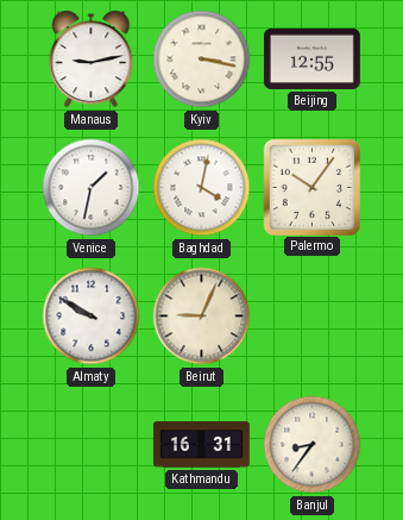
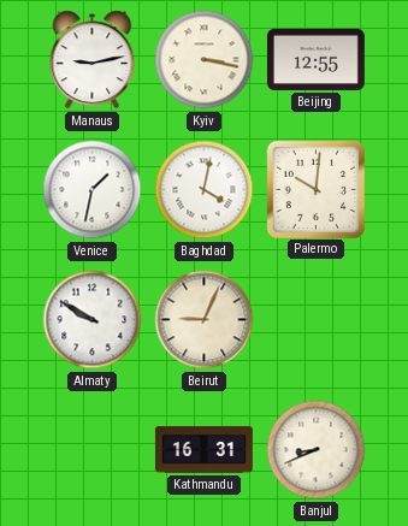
Palermo: 10:06 -> 10:01
Banjul: 8:36 -> 8:41
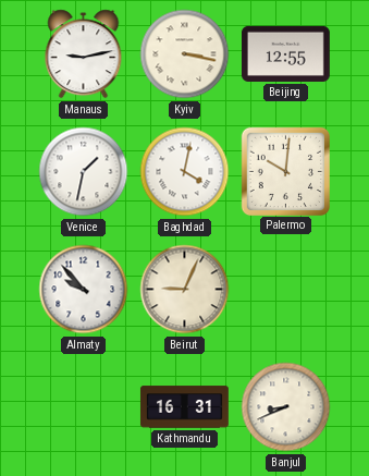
Almaty: 9:50 -> 9:53
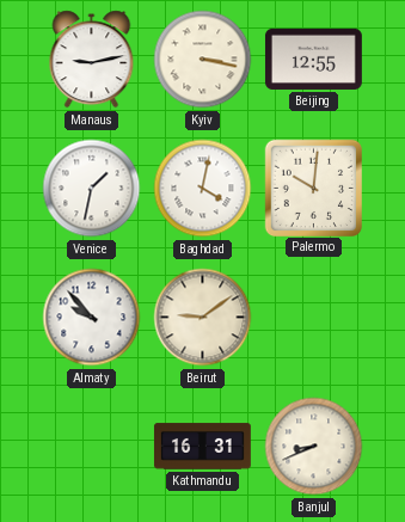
Beirut: 9:04 -> 9:09
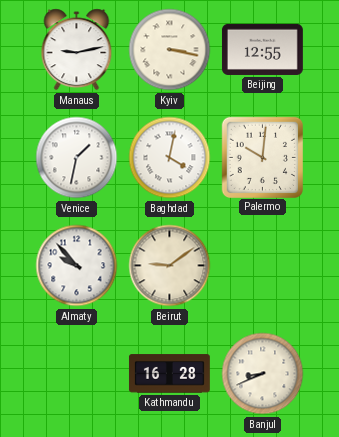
Kathmandu: 16:31 -> 16:28
